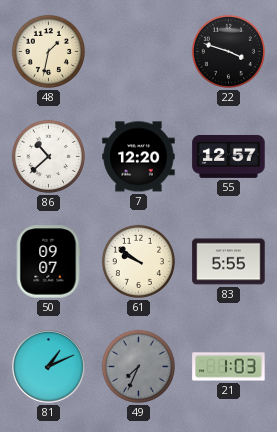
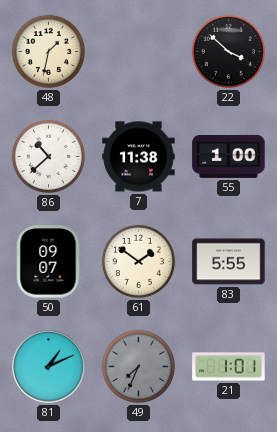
22: 3:48 -> 3:52
7: 12:20 -> 11:38
55: 12:57 -> 1:00
61: 9:51 -> 1:51
21: 1:03 -> 1:01
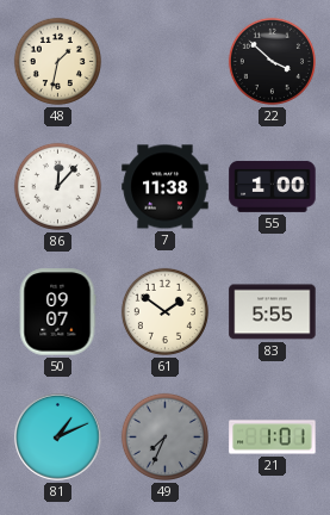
86: 10:38 -> 12:07
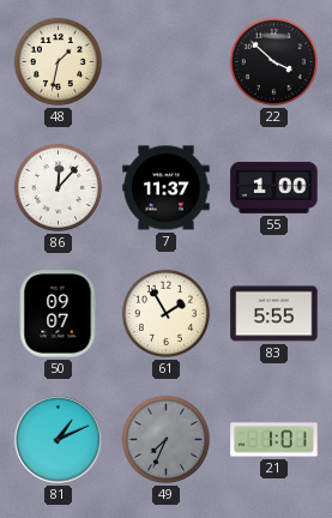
7: 11:38 -> 11:37
61: 1:51 -> 1:55
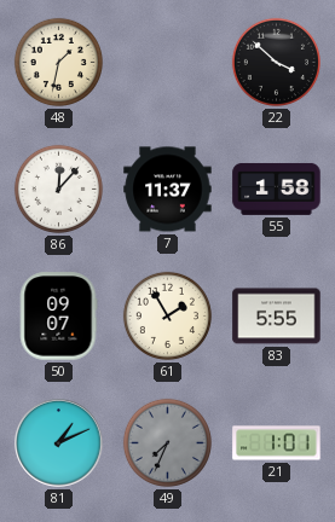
55: 1:00 -> 1:58
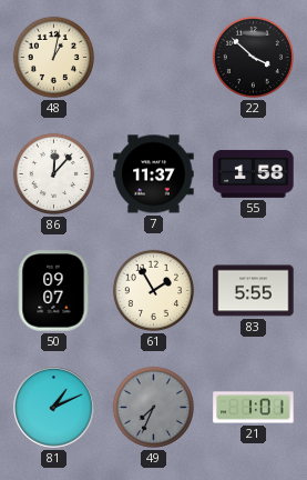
48: 1:32 -> 1:02
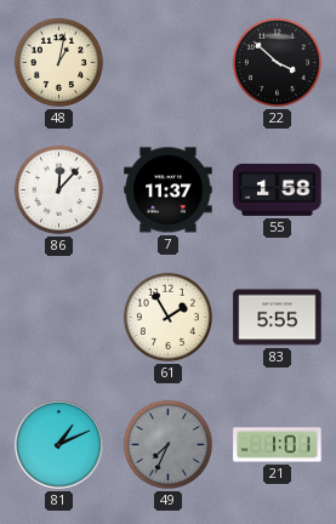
50: 09:07 -> none
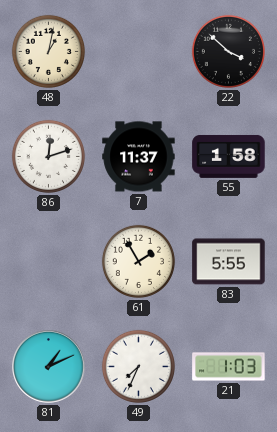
86: 12:07 -> 12:12
49 dial: grey -> white
21: 1:01 -> 1:03
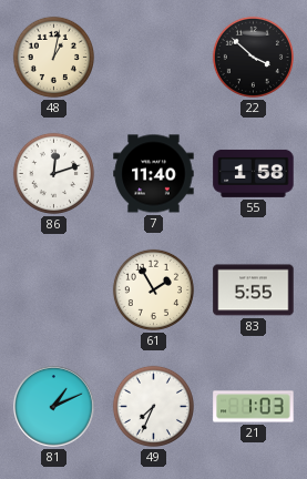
7: 11:37 -> 11:40
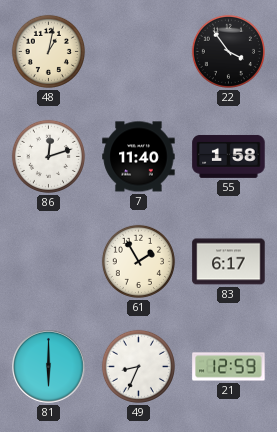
22: 3:52 -> 3:54
83: 5:55 -> 6:17
81: 1:11 -> 6:00
49: 7:34 -> 8:34
21: 1:03 -> 12:59
